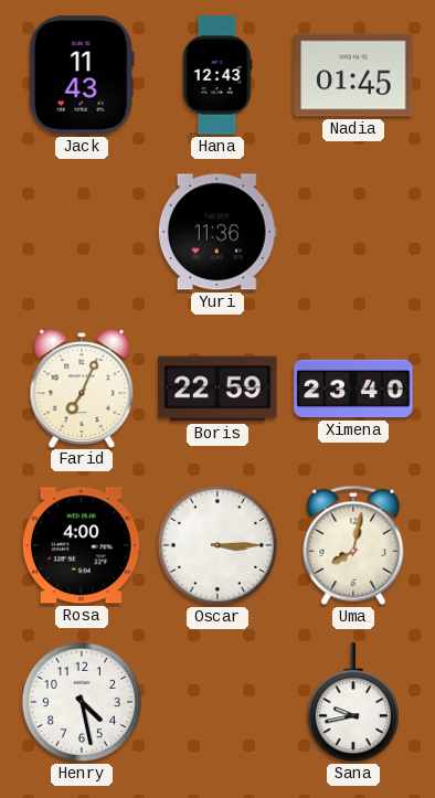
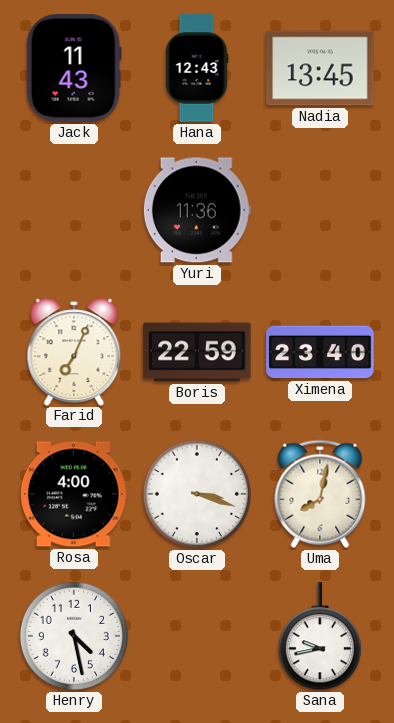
Nadia: 01:45 -> 13:45
Oscar: 3:15 -> 3:18
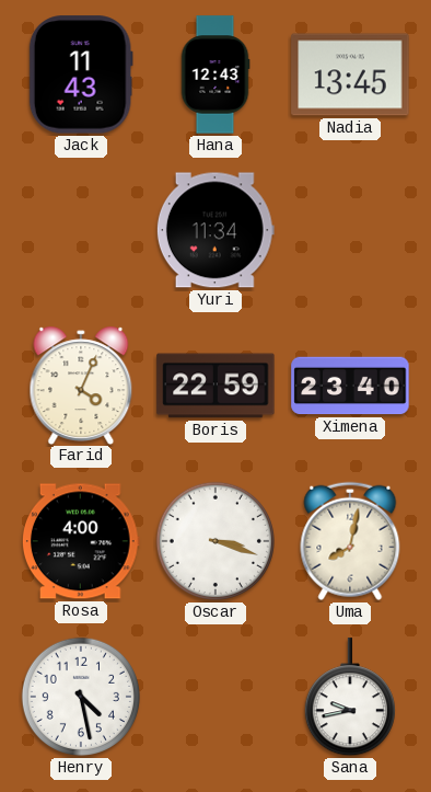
Yuri: 11:36 -> 11:34
Farid: 7:04 -> 4:04
